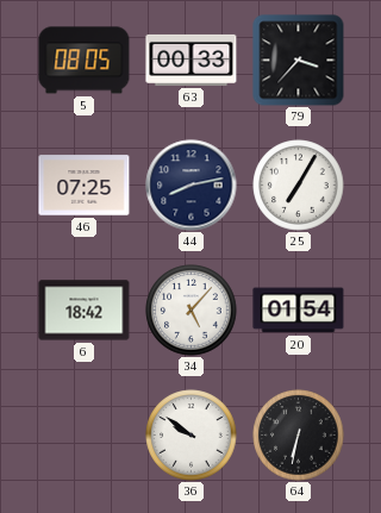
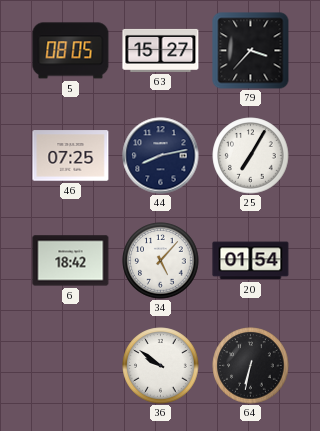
63: 00:33 -> 15:27
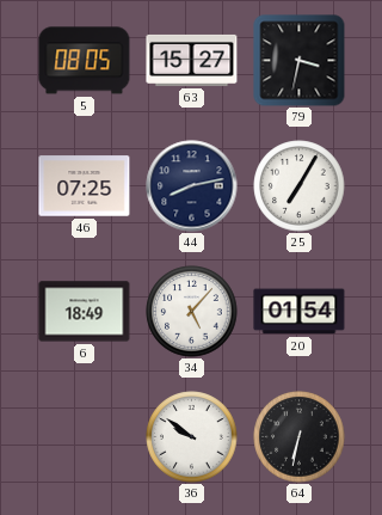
79: 3:37 -> 3:32
6: 18:42 -> 18:49
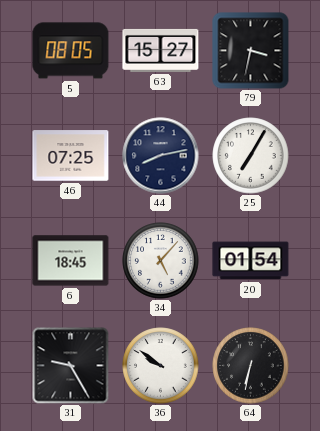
6: 18:49 -> 18:45
31: none -> 9:25
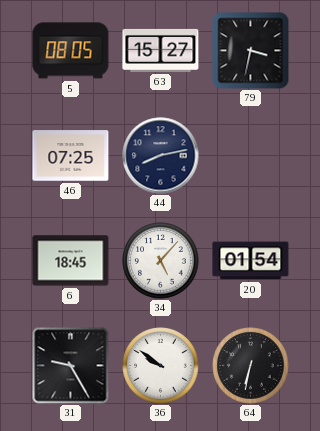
25: 7:05 -> none
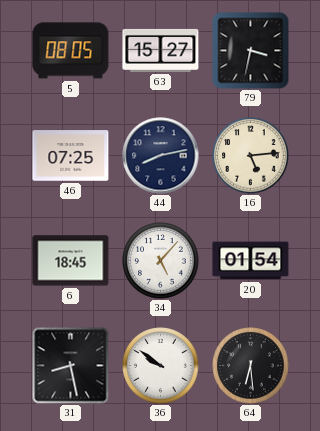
16: none -> 5:14
31: 9:25 -> 8:28
64: 6:32 -> 6:29
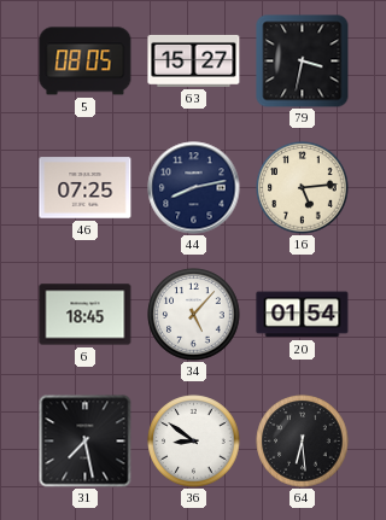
31: 8:28 -> 7:28
36: 9:51 -> 8:51
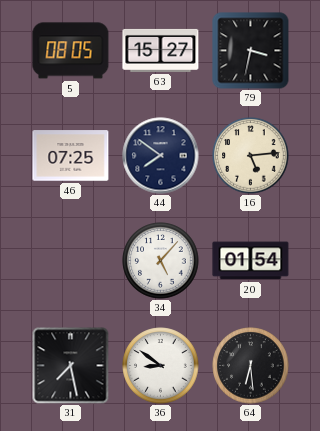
44: 8:13 -> 7:51
6: 18:45 -> none
